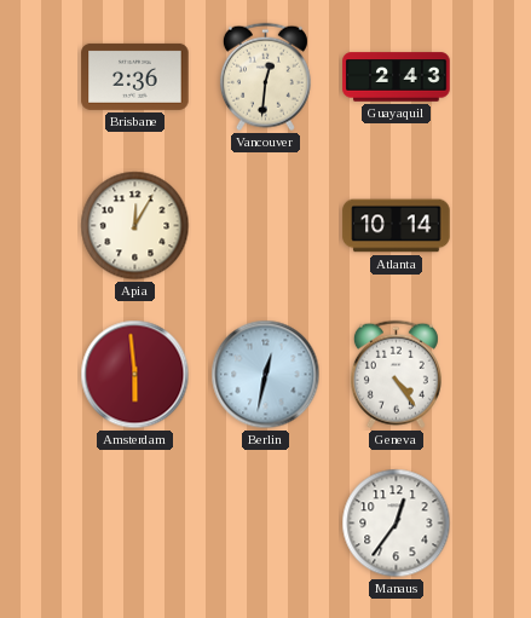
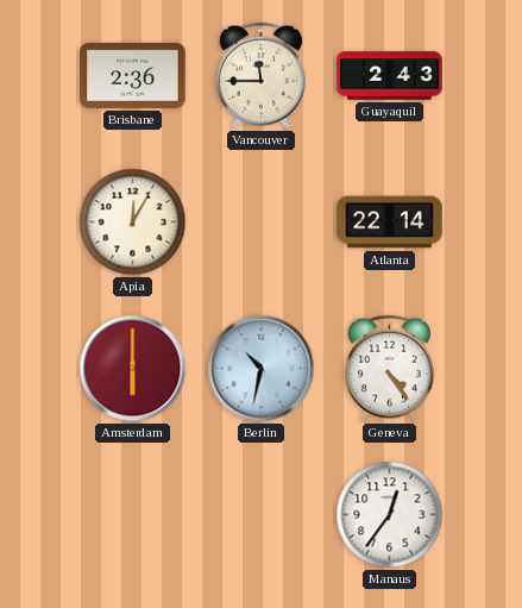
Vancouver: 12:31 -> 11:45
Atlanta: 10:14 -> 22:14
Amsterdam: 5:59 -> 6:00
Berlin: 12:32 -> 10:32
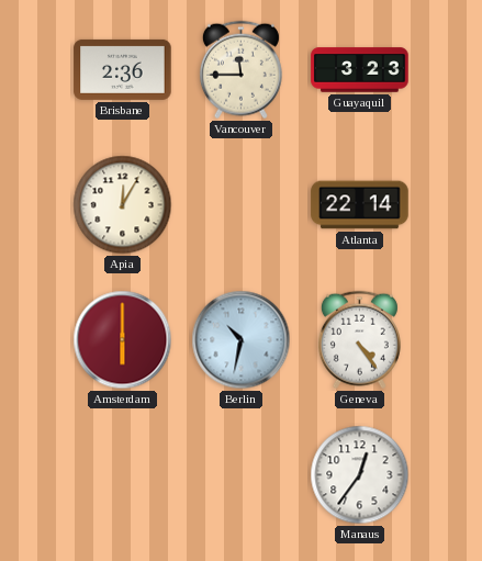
Guayaquil: 2:43 -> 3:23
